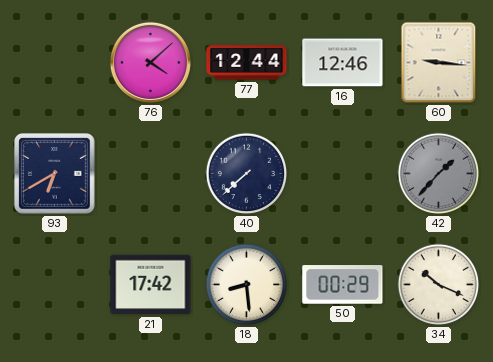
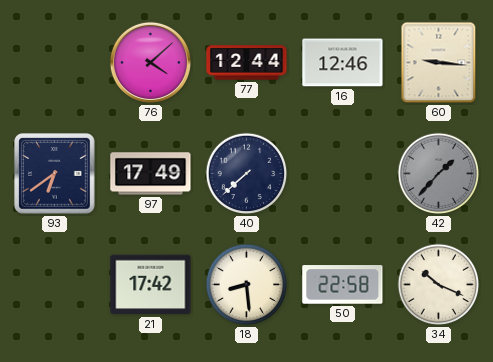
93: 6:40 -> 6:39
97: none -> 17:49
50: 00:29 -> 22:58
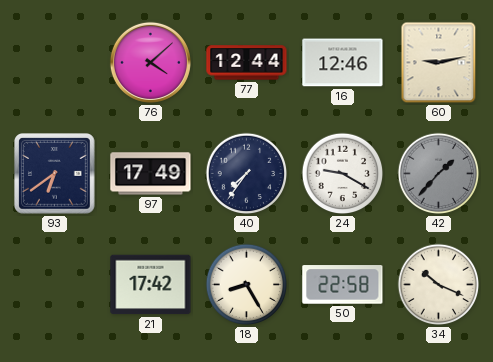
60: 9:16 -> 9:13
40: 7:38 -> 7:36
24: none -> 9:20
18: 8:29 -> 8:25
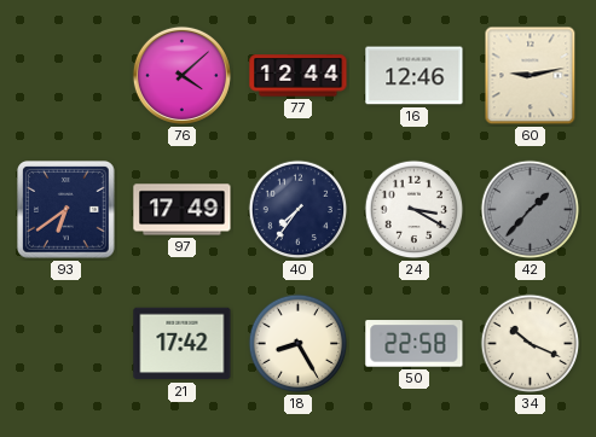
24: 9:20 -> 3:20
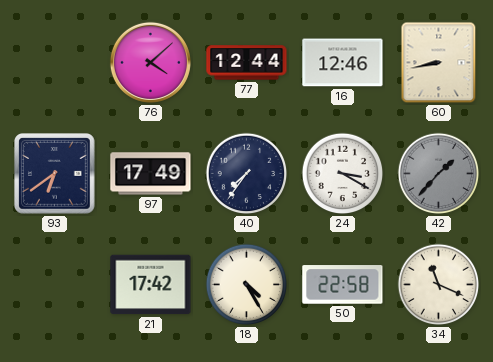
60: 9:13 -> 8:43
18: 8:25 -> 4:25
34: 10:19 -> 11:19
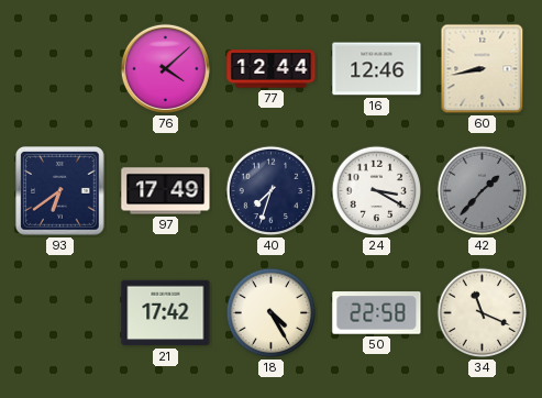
40: 7:36 -> 7:33
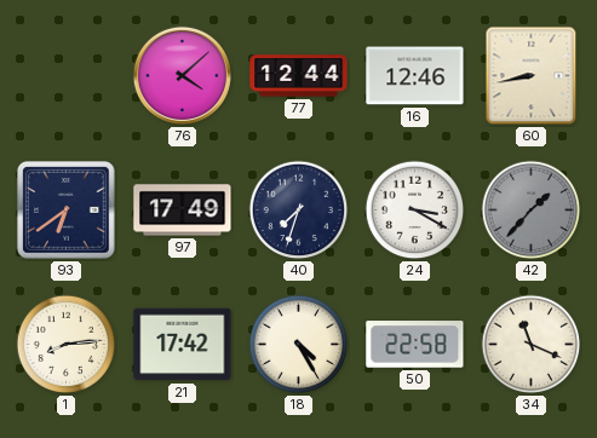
1: none -> 8:14
